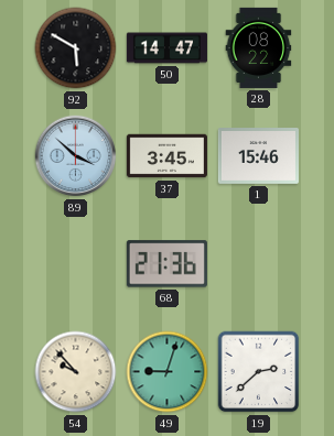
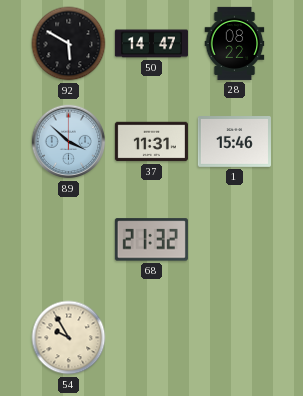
37: 3:45 -> 11:31
68: 21:36 -> 21:32
54: 9:53 -> 9:55
49: 9:03 -> none
19: 2:38 -> none
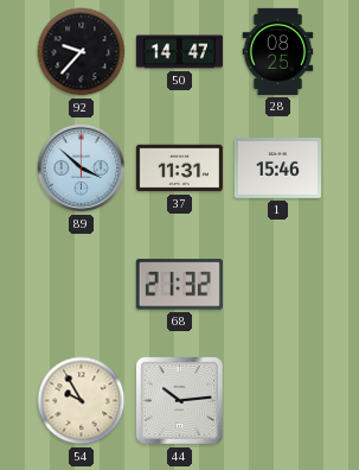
92: 5:50 -> 9:37
28: 08:22 -> 08:25
44: none -> 10:14
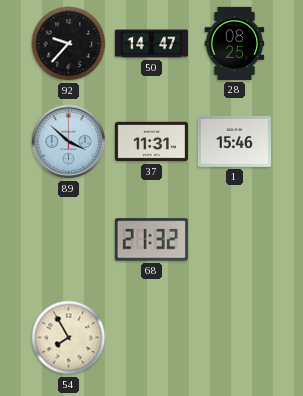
54: 9:55 -> 7:55
44: 10:14 -> none
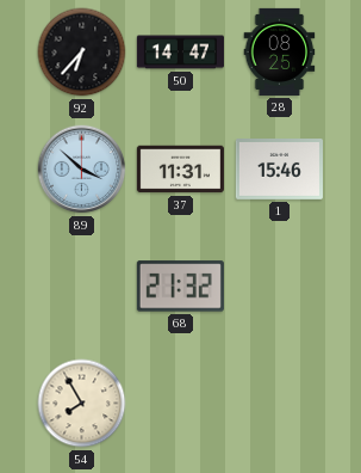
92: 9:37 -> 6:37
